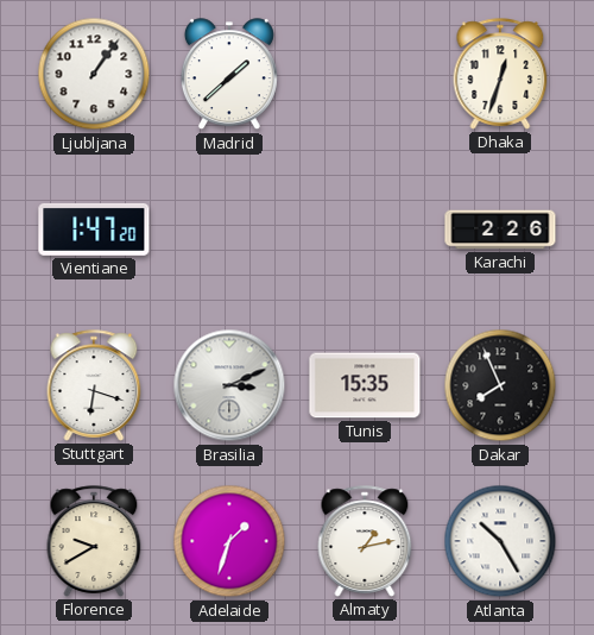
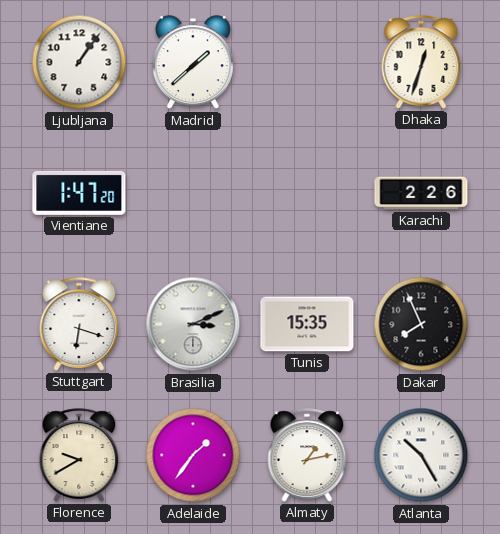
Adelaide: 1:33 -> 1:36
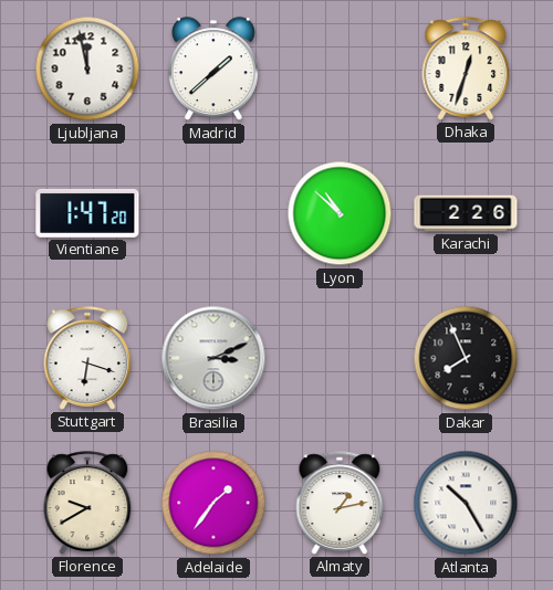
Ljubljana: 1:06 -> 11:58
Lyon: none -> 10:52
Tunis: 15:35 -> none
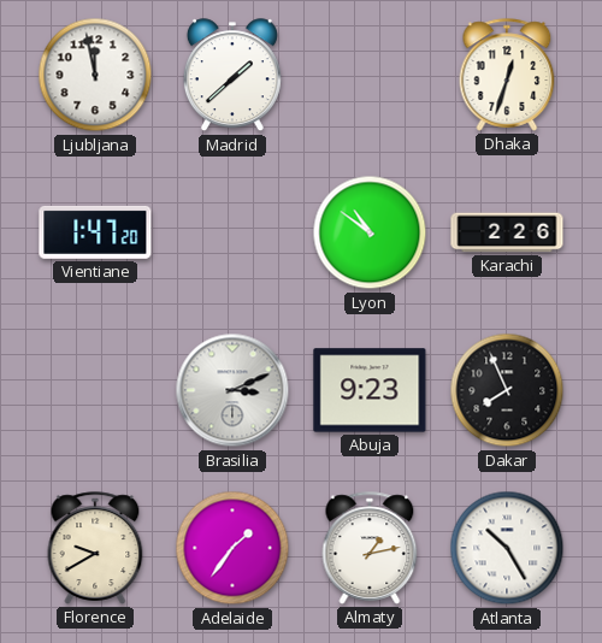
Lyon: 10:52 -> 10:51
Stuttgart: 6:18 -> none
Abuja: none -> 9:23
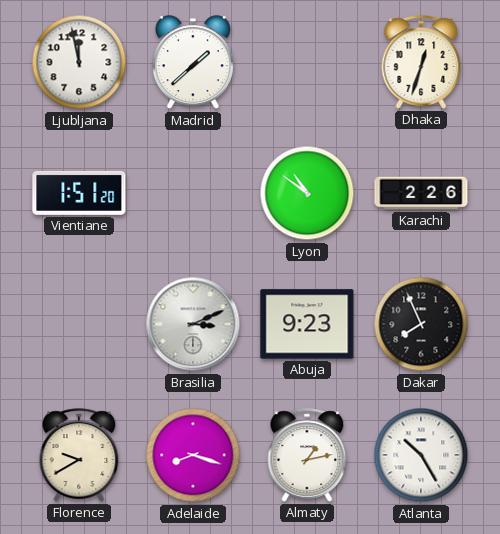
Vientiane: 1:47 -> 1:51
Adelaide: 1:36 -> 8:18
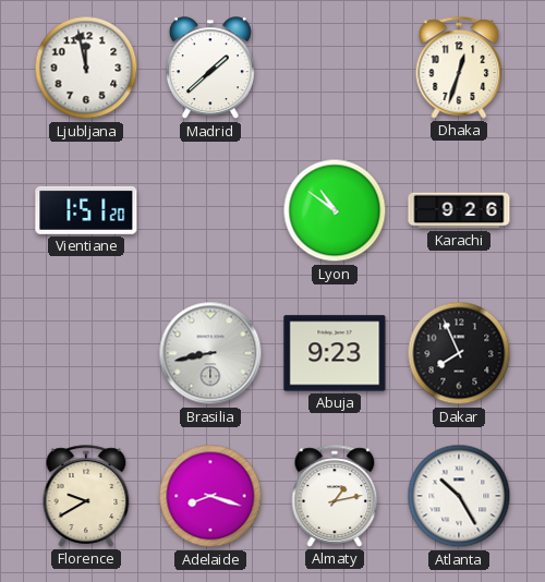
Karachi: 2:26 -> 9:26
Brasilia: 3:11 -> 8:43
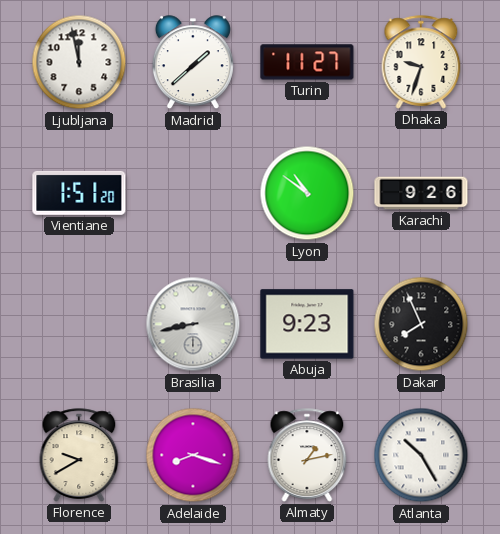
Turin: none -> 11:27
Dhaka: 12:33 -> 9:33
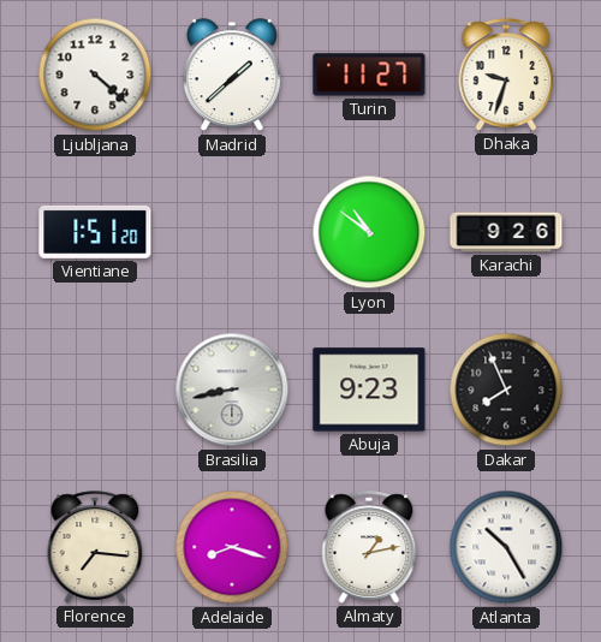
Ljubljana: 11:58 -> 4:22
Florence: 9:40 -> 7:16
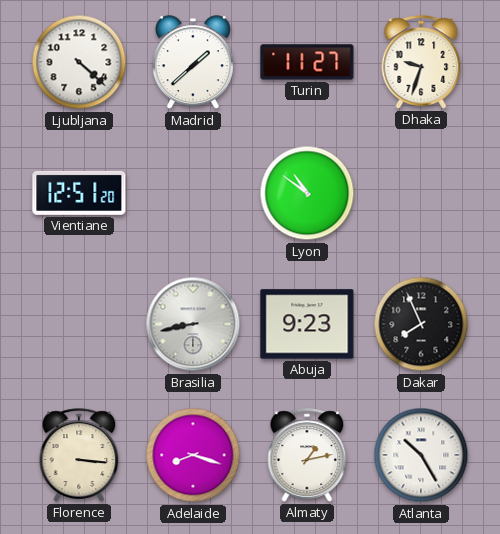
Vientiane: 1:51 -> 12:51
Karachi: 9:26 -> none
Florence: 7:16 -> 3:16
